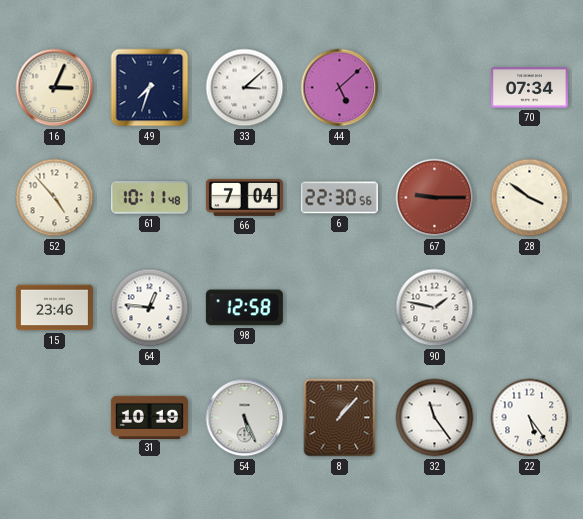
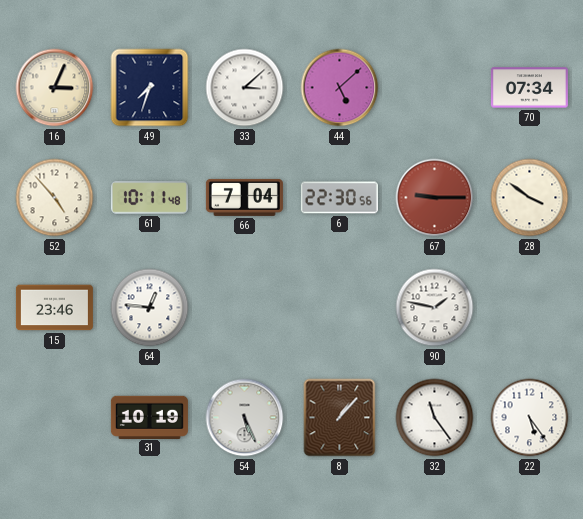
98: 12:58 -> none
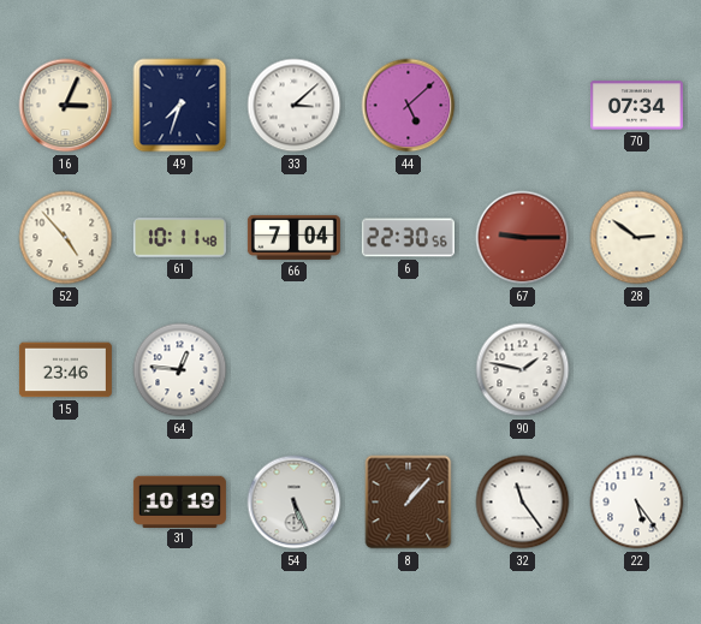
28: 3:51 -> 2:51
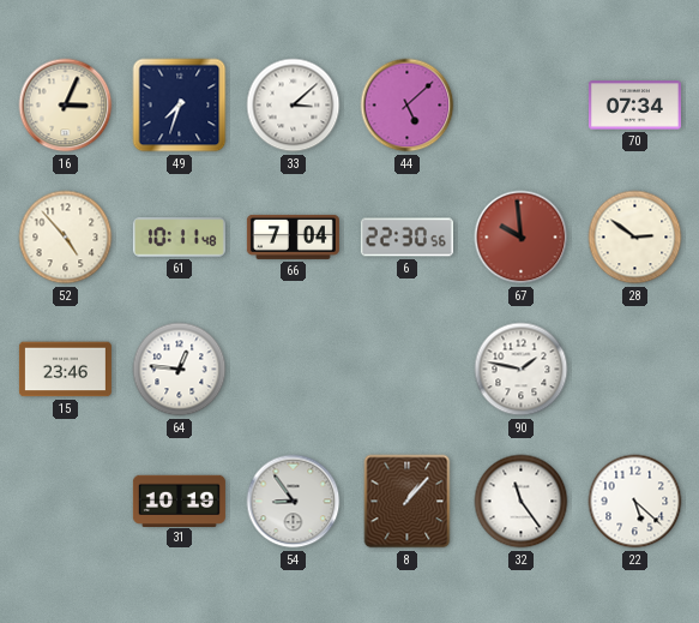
67: 9:15 -> 9:59
54: 5:26 -> 8:54
22: 5:24 -> 5:22
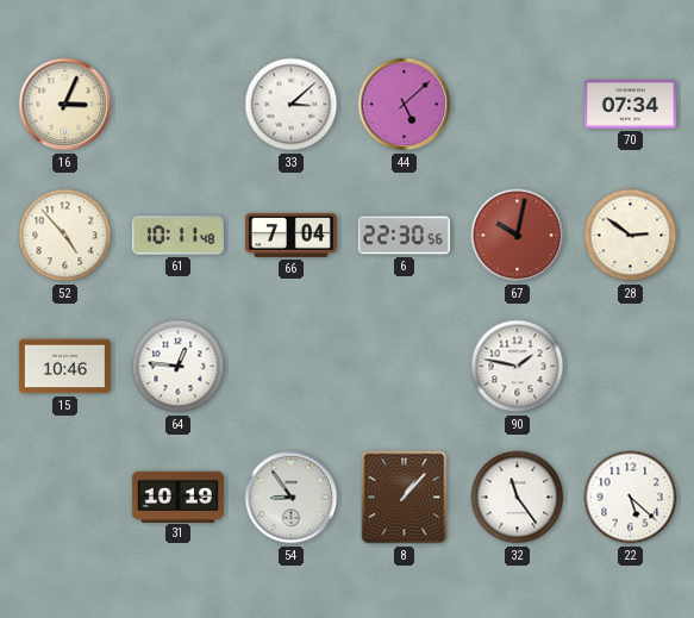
49: 7:33 -> none
67: 9:59 -> 10:02
15: 23:46 -> 10:46
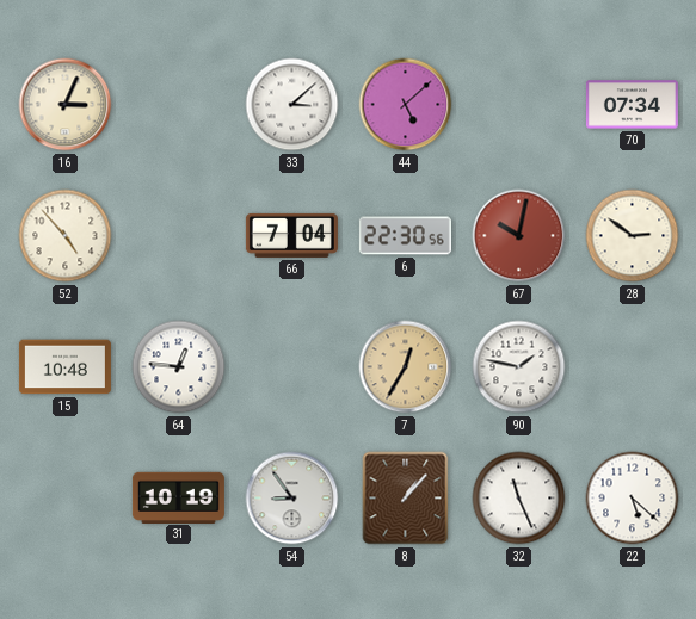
61: 10:11 -> none
15: 10:46 -> 10:48
7: none -> 12:35
32: 11:24 -> 11:26
